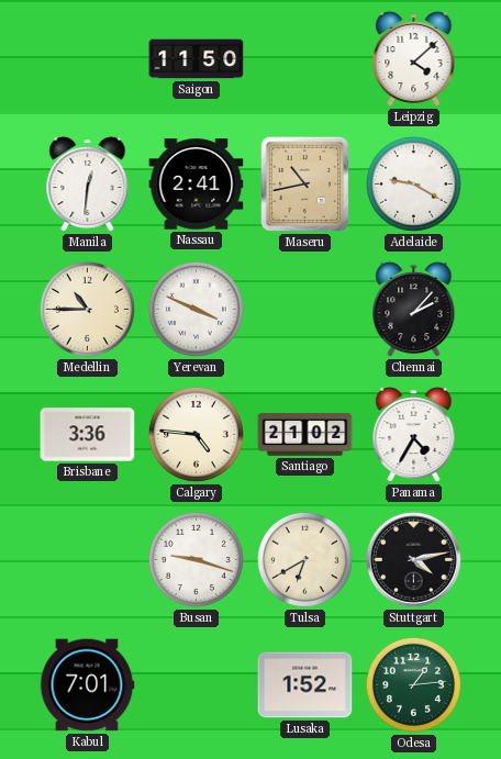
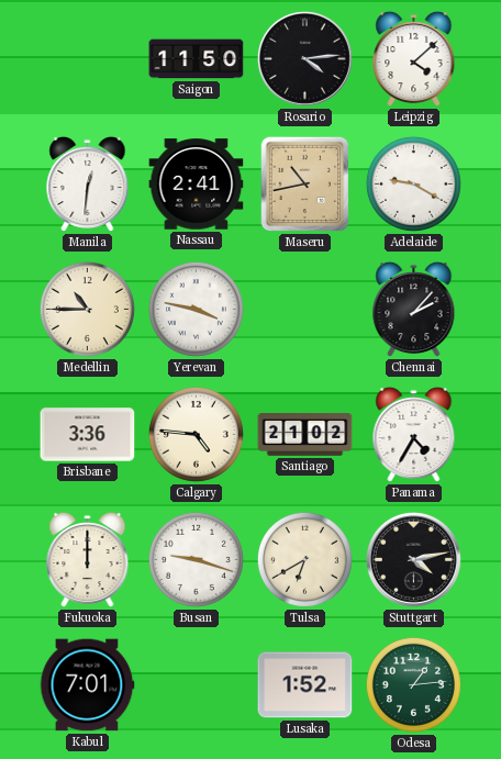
Rosario: none -> 4:14
Yerevan: 3:49 -> 3:47
Fukuoka: none -> 12:00
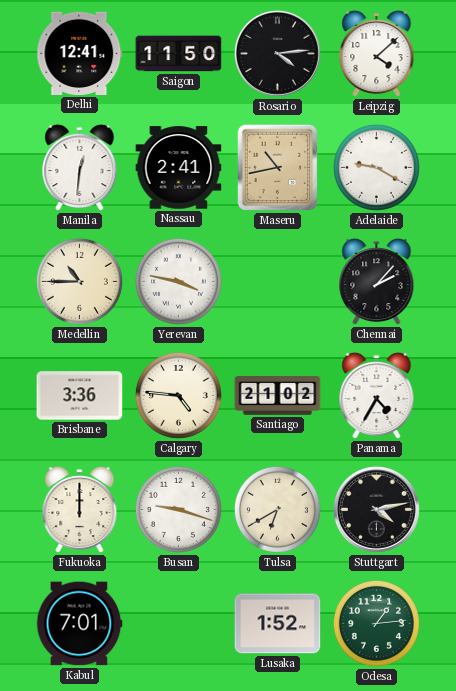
Delhi: none -> 12:41
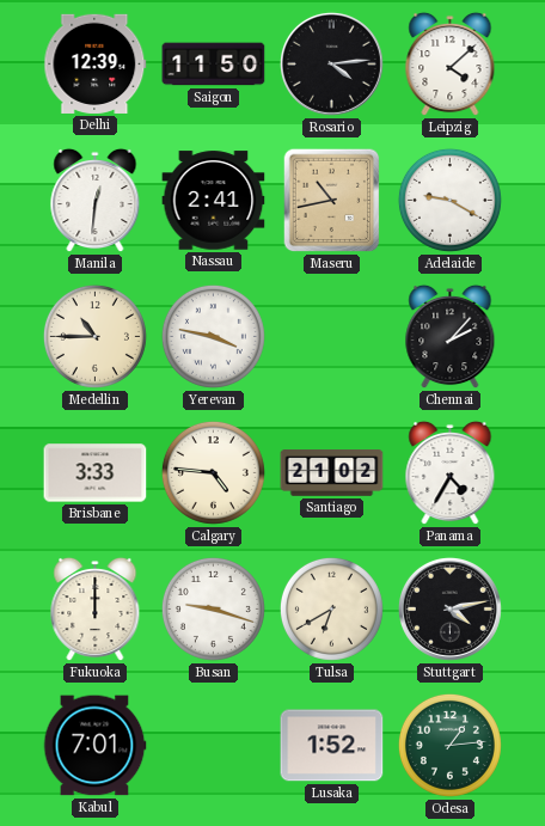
Delhi: 12:41 -> 12:39
Brisbane: 3:36 -> 3:33
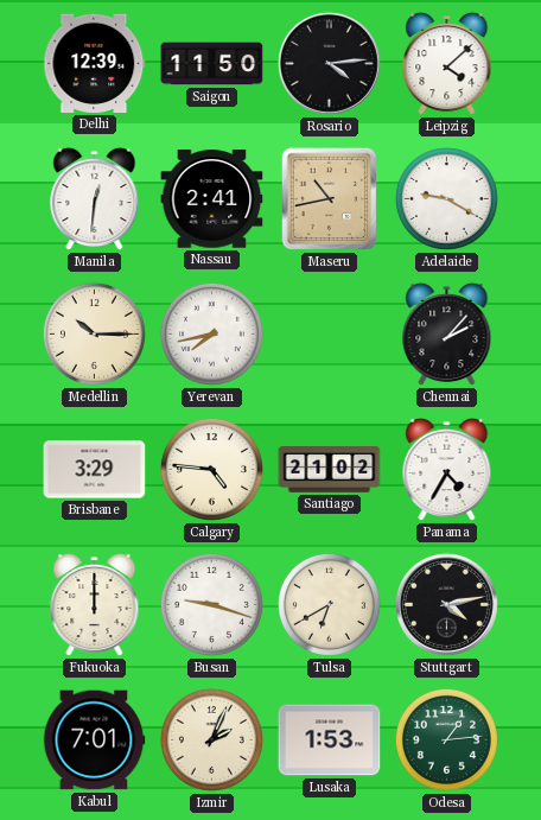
Medellin: 10:45 -> 10:15
Yerevan: 3:47 -> 7:43
Brisbane: 3:33 -> 3:29
Izmir: none -> 2:04
Lusaka: 1:52 -> 1:53
